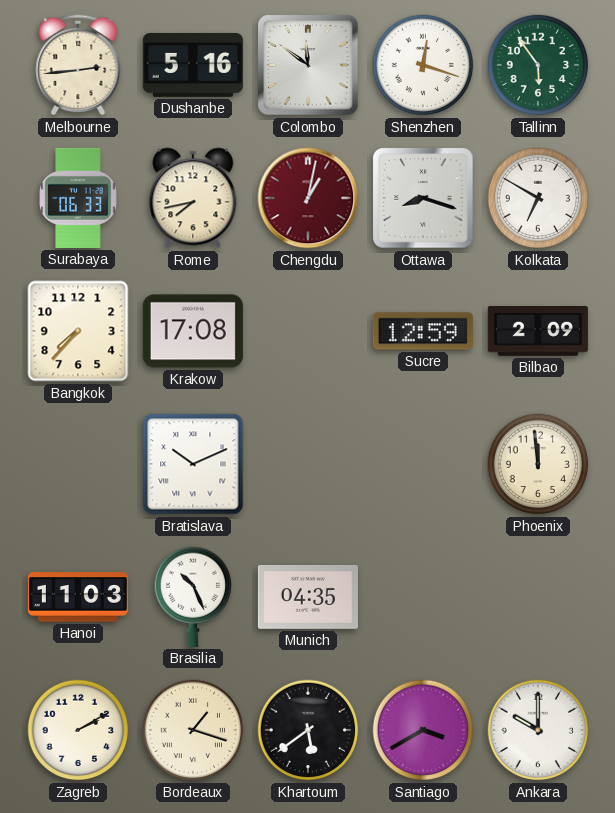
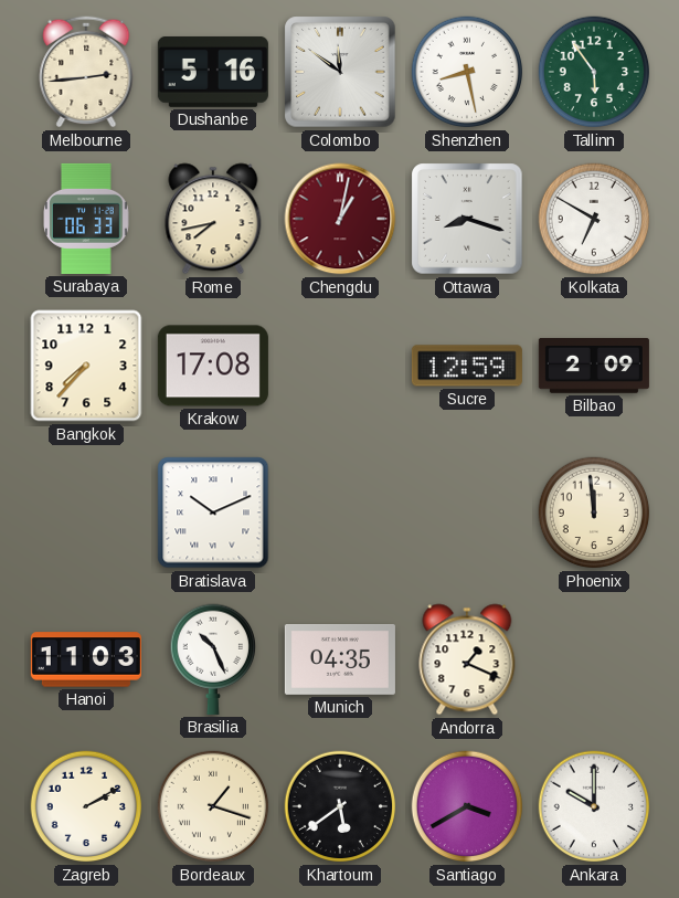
Shenzhen: 12:18 -> 8:28
Andorra: none -> 1:19
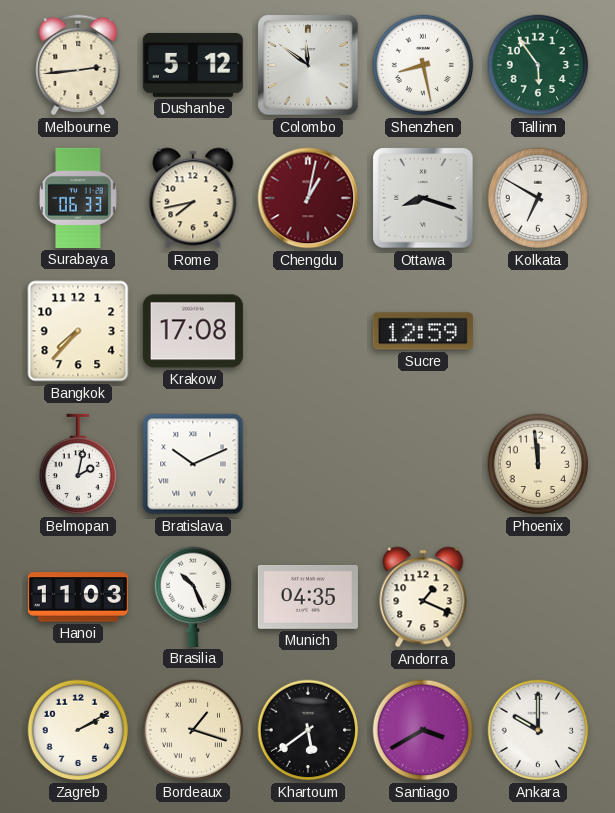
Dushanbe: 5:16 -> 5:12
Bilbao: 2:09 -> none
Belmopan: none -> 2:02
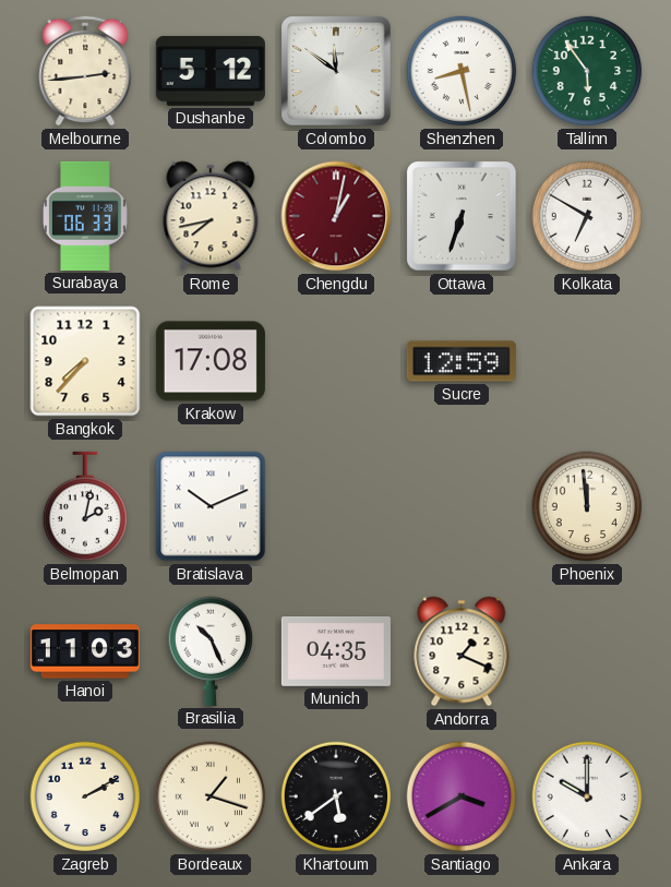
Ottawa: 8:18 -> 6:33
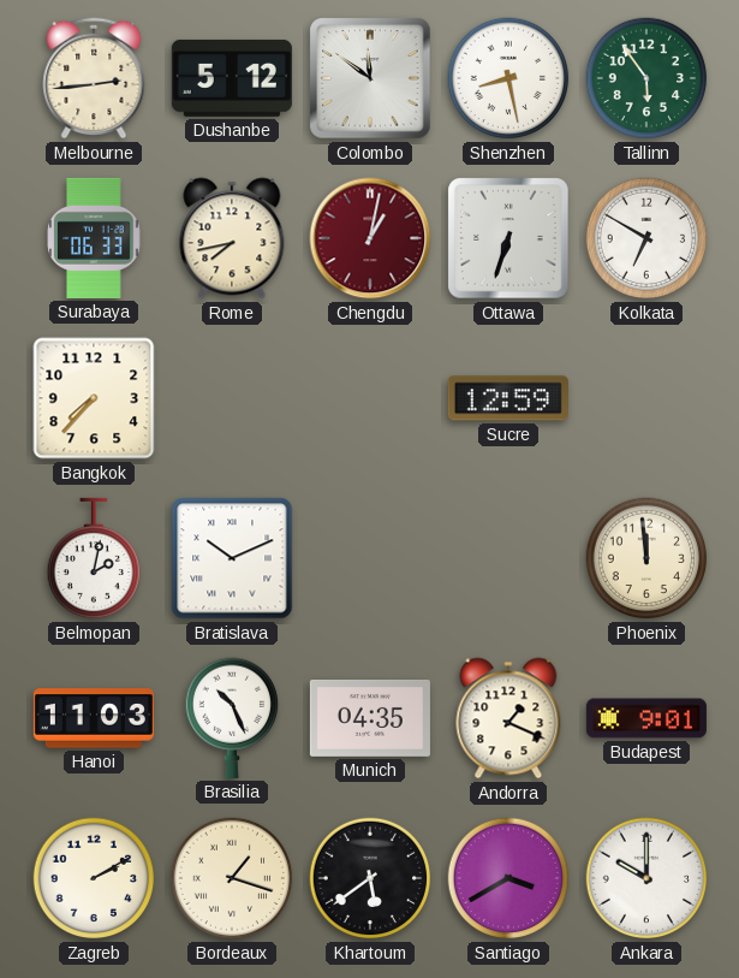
Krakow: 17:08 -> none
Budapest: none -> 9:01
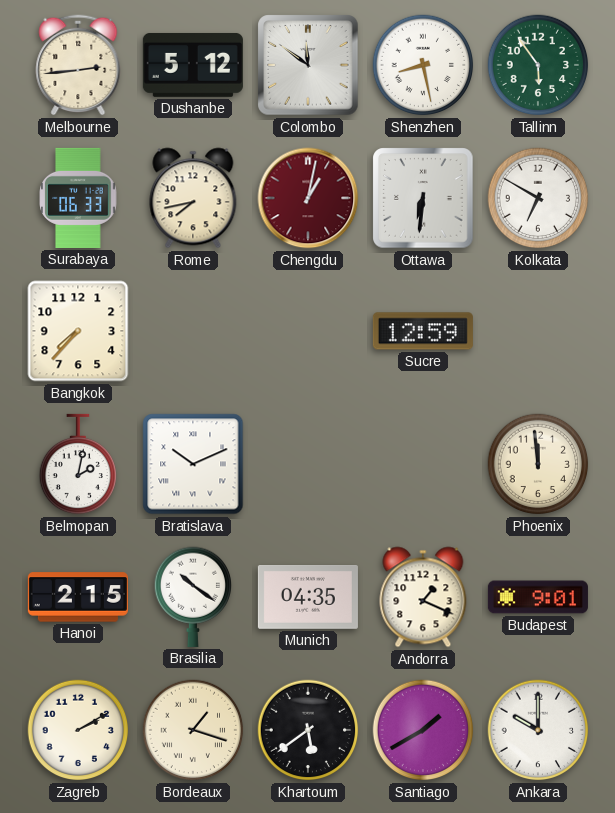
Ottawa: 6:33 -> 6:31
Hanoi: 11:03 -> 2:15
Brasilia: 10:26 -> 10:21
Santiago: 3:40 -> 1:40
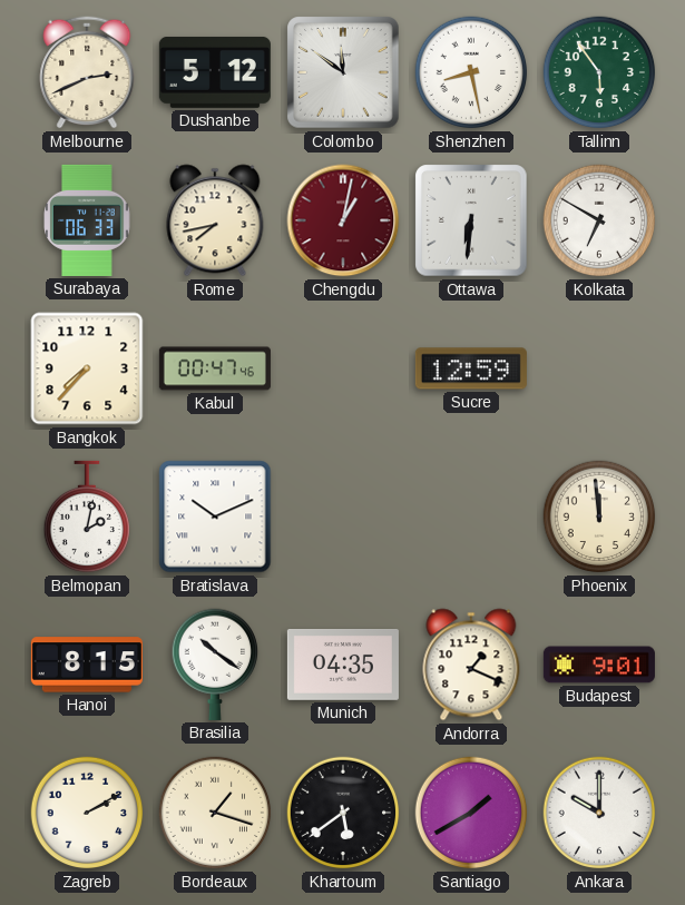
Melbourne: 2:44 -> 2:41
Kabul: none -> 00:47
Hanoi: 2:15 -> 8:15
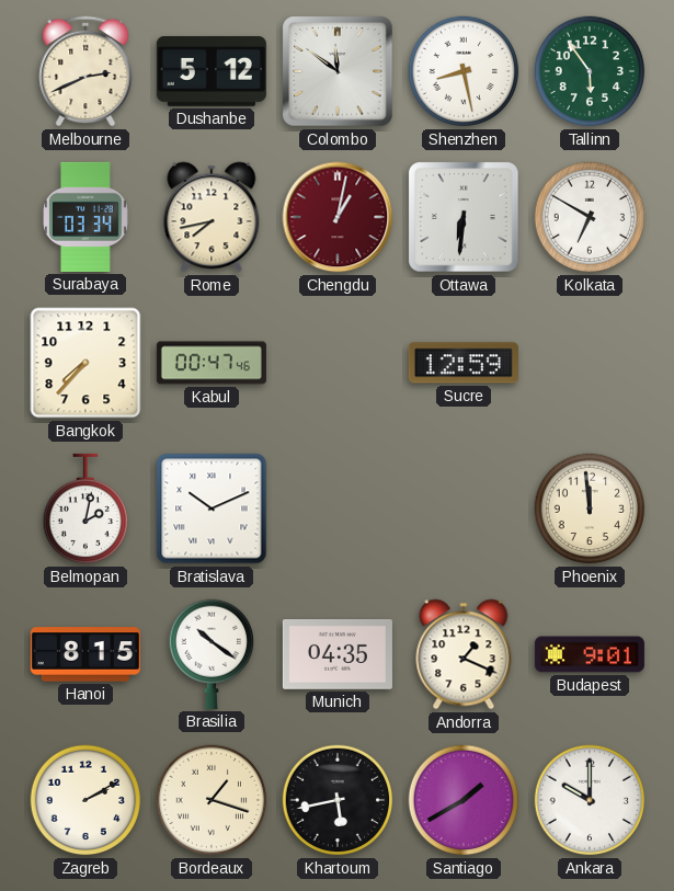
Surabaya: 06:33 -> 03:34
Khartoum: 5:39 -> 5:43
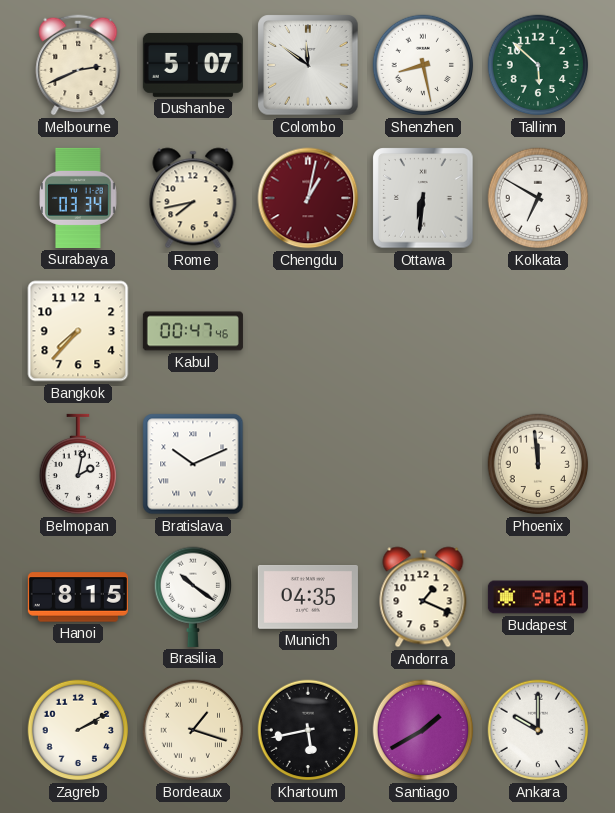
Dushanbe: 5:12 -> 5:07
Tallinn: 5:54 -> 5:52
Sucre: 12:59 -> none
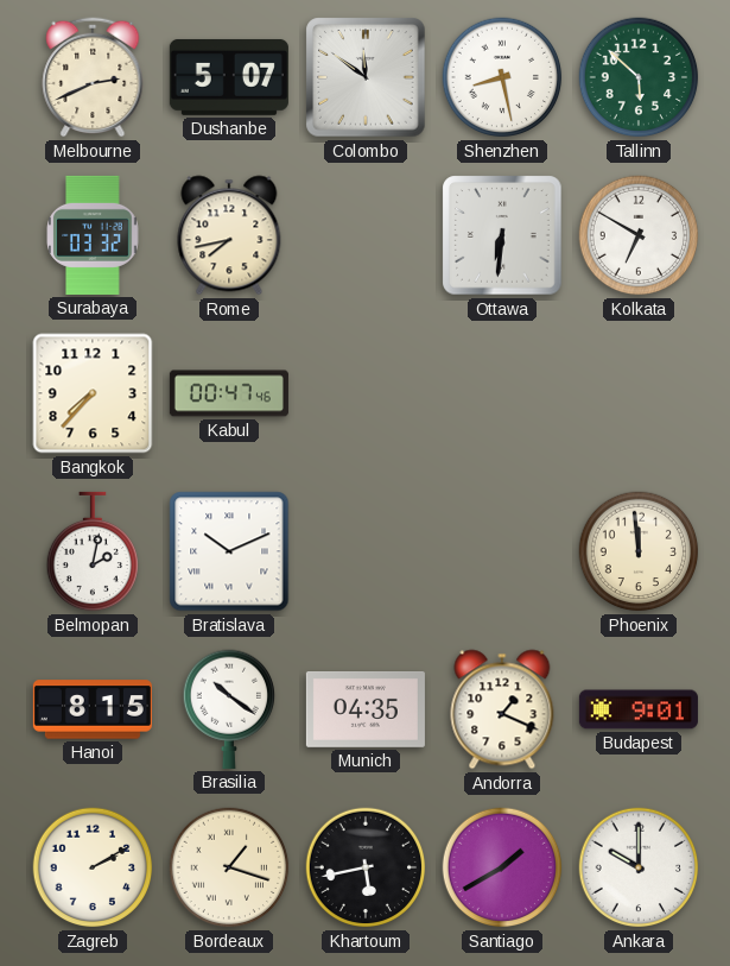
Surabaya: 03:34 -> 03:32
Chengdu: 1:02 -> none
